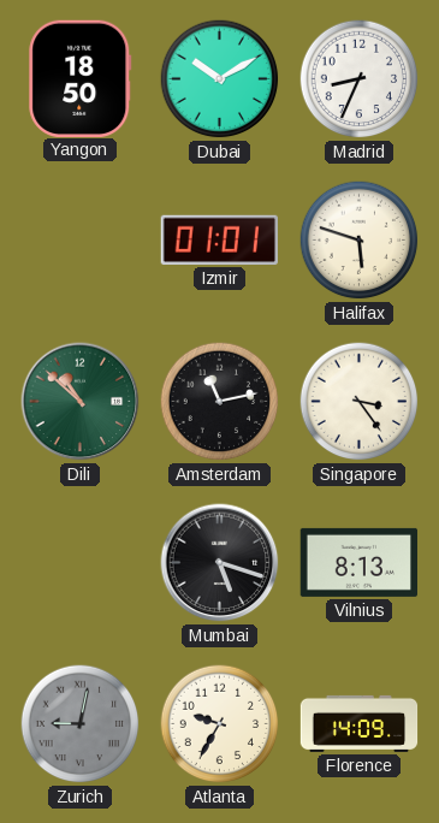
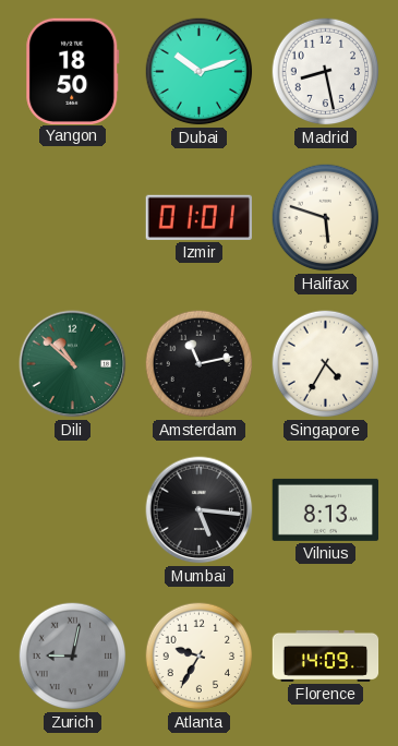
Dubai: 10:10 -> 10:12
Madrid: 8:34 -> 8:28
Singapore: 3:24 -> 4:35
Mumbai: 5:18 -> 5:16
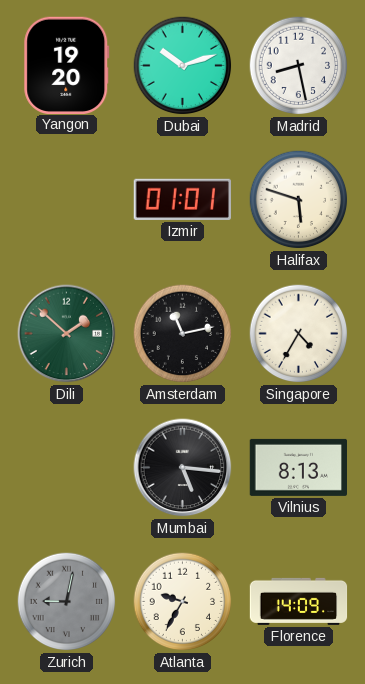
Yangon: 18:50 -> 19:20
Dili: 10:52 -> 1:52
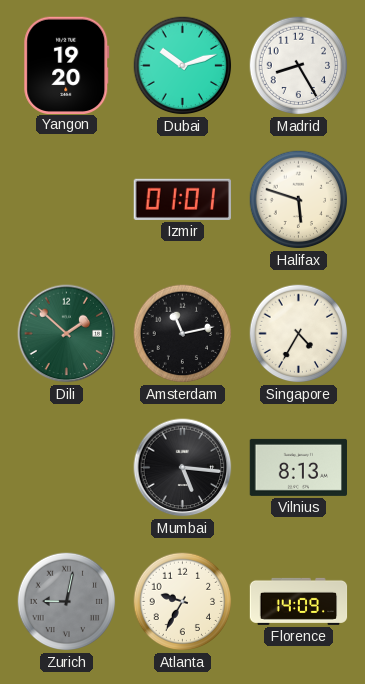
Madrid: 8:28 -> 8:25
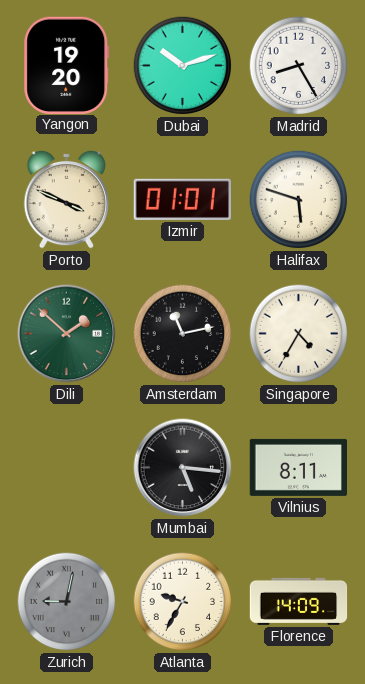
Porto: none -> 3:49
Vilnius: 8:13 -> 8:11
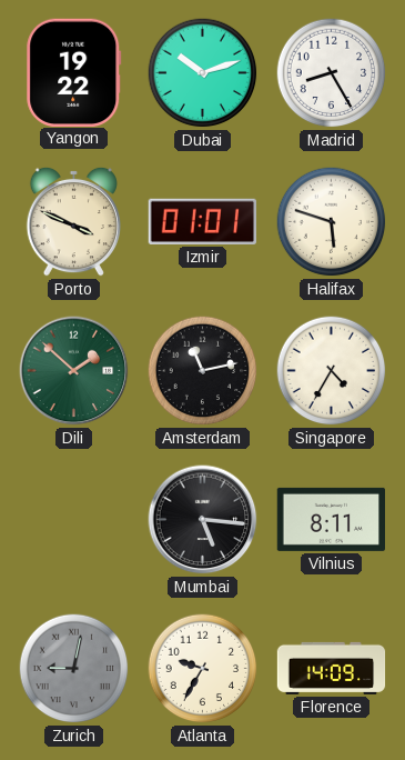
Yangon: 19:20 -> 19:22
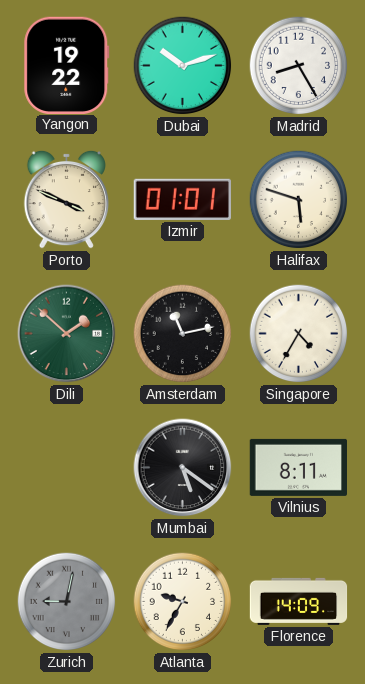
Mumbai: 5:16 -> 5:21
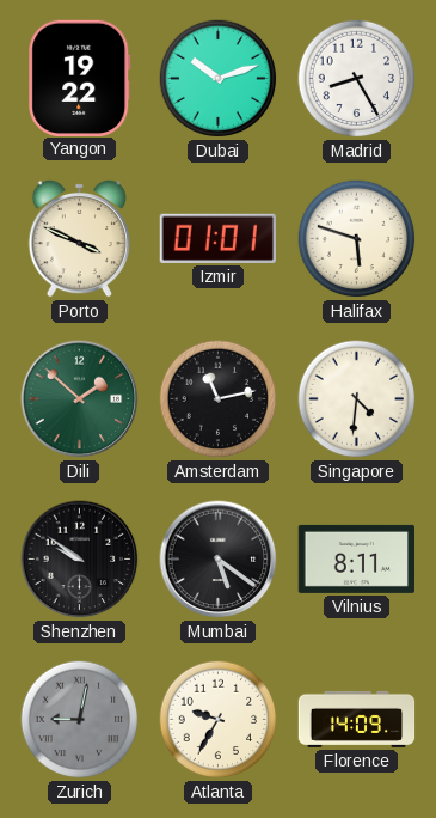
Singapore: 4:35 -> 4:31
Shenzhen: none -> 9:51
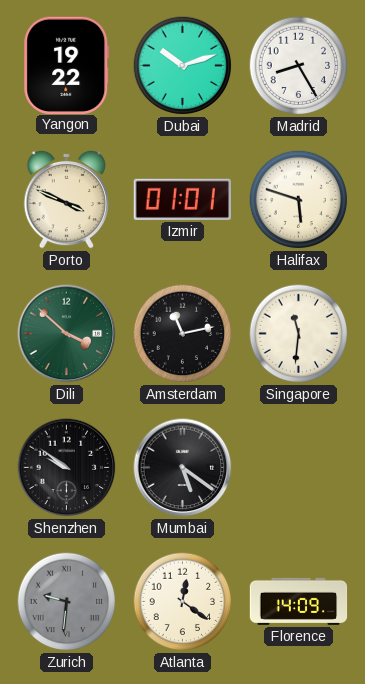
Dili: 1:52 -> 3:52
Singapore: 4:31 -> 11:31
Vilnius: 8:11 -> none
Zurich: 9:02 -> 9:31
Atlanta: 9:35 -> 12:21
